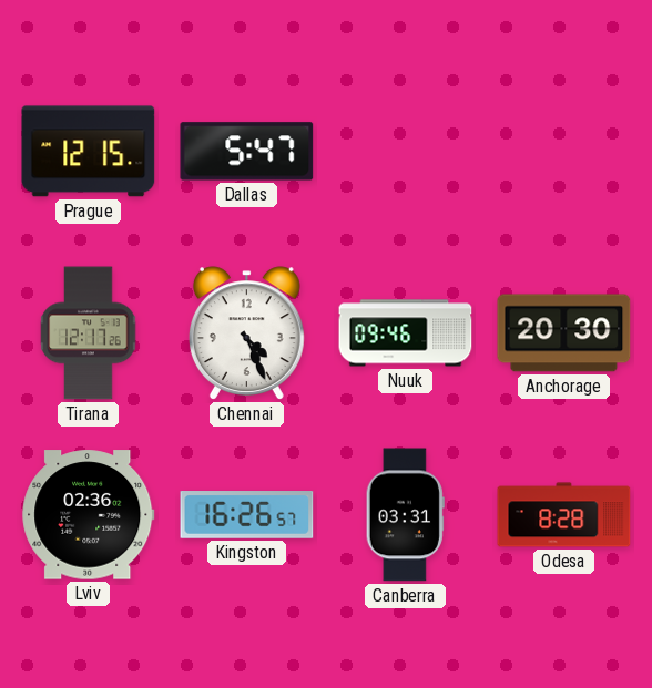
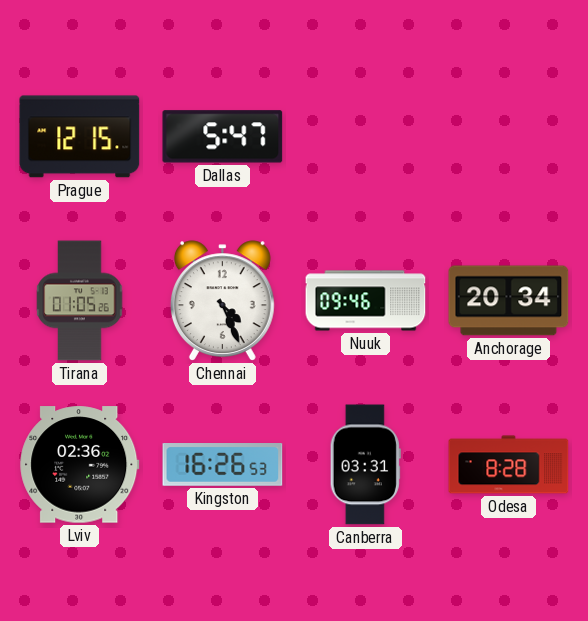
Tirana: 12:17 -> 01:05
Anchorage: 20:30 -> 20:34
Kingston: 16:26:57 -> 16:26:53
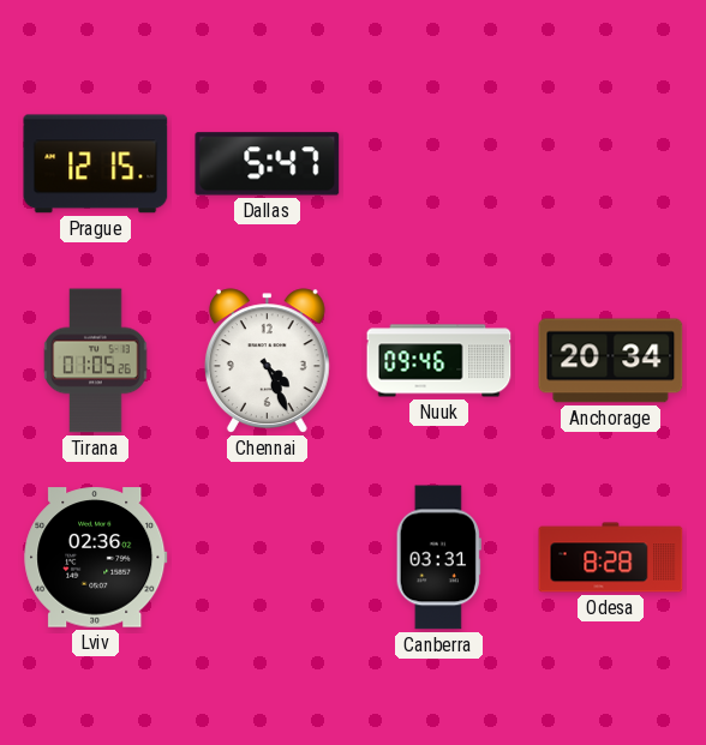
Kingston: 16:26 -> none
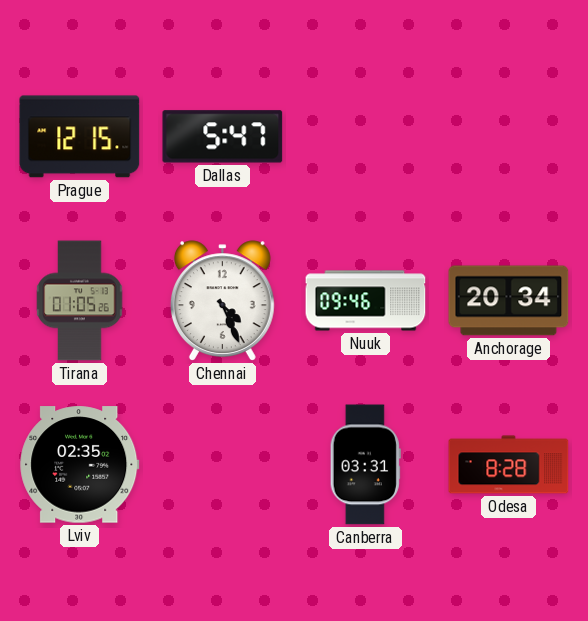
Lviv: 02:36 -> 02:35
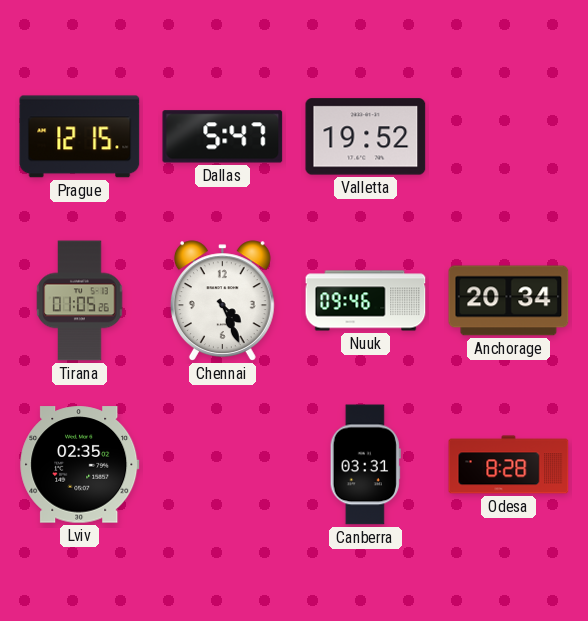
Valletta: none -> 19:52
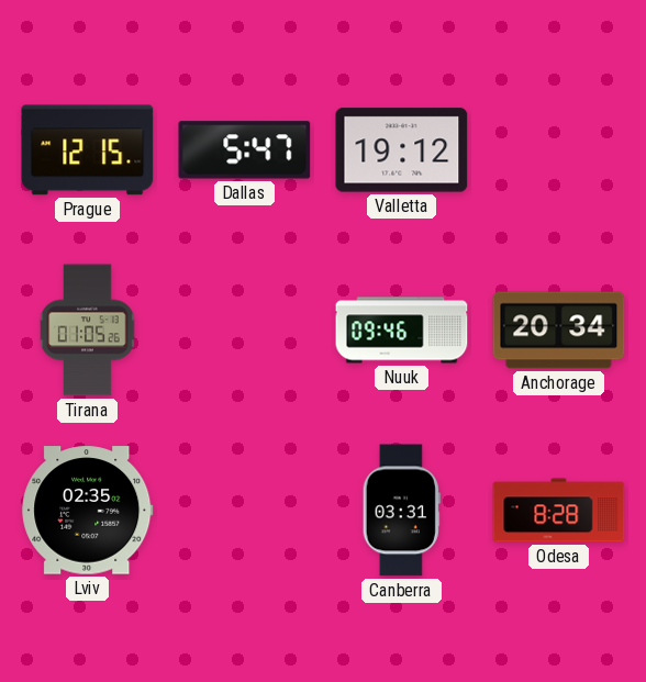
Valletta: 19:52 -> 19:12
Chennai: 4:26 -> none
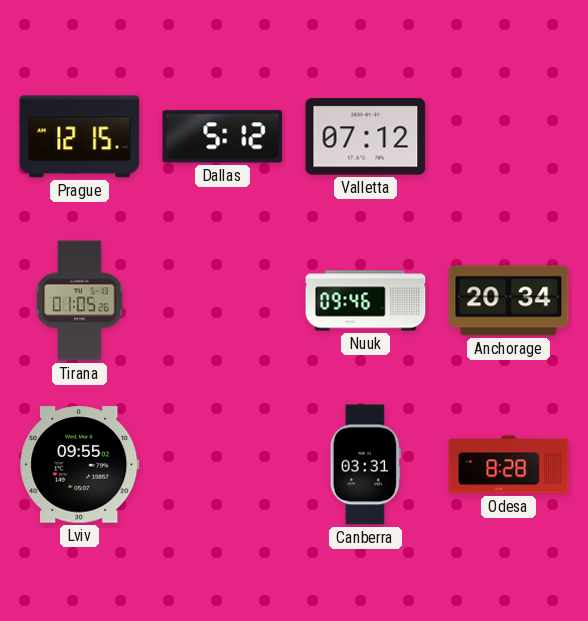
Dallas: 5:47 -> 5:12
Valletta: 19:12 -> 07:12
Lviv: 02:35 -> 09:55
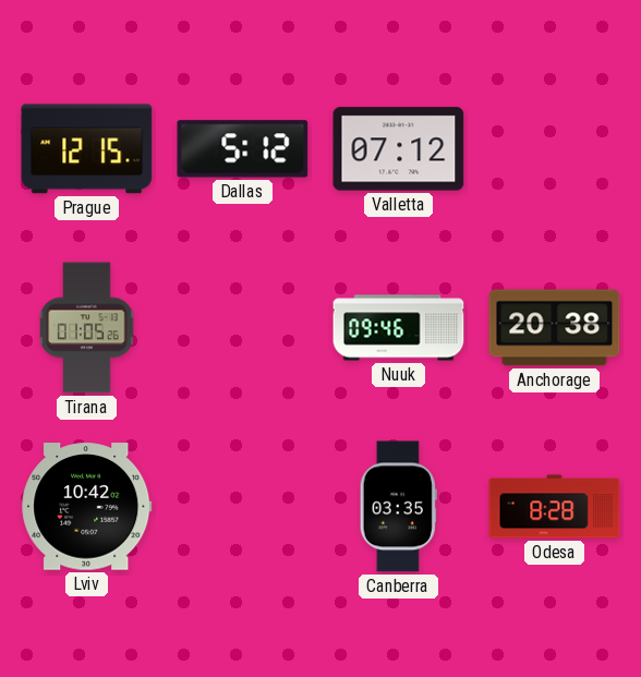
Anchorage: 20:34 -> 20:38
Lviv: 09:55 -> 10:42
Canberra: 03:31 -> 03:35
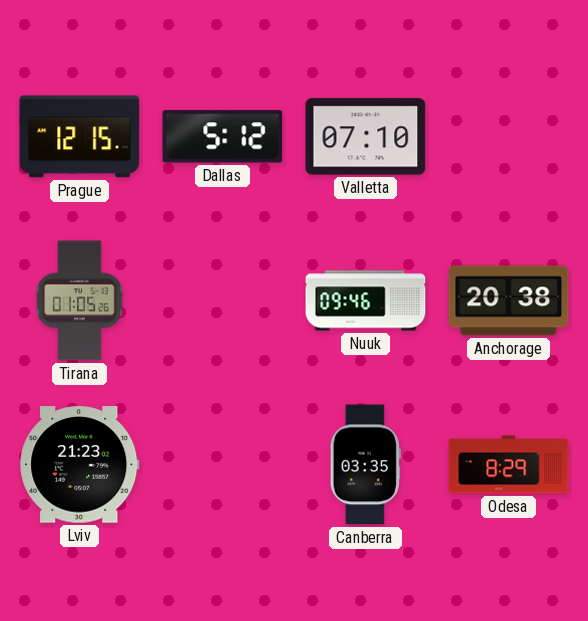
Valletta: 07:12 -> 07:10
Lviv: 10:42 -> 21:23
Odesa: 8:28 -> 8:29
